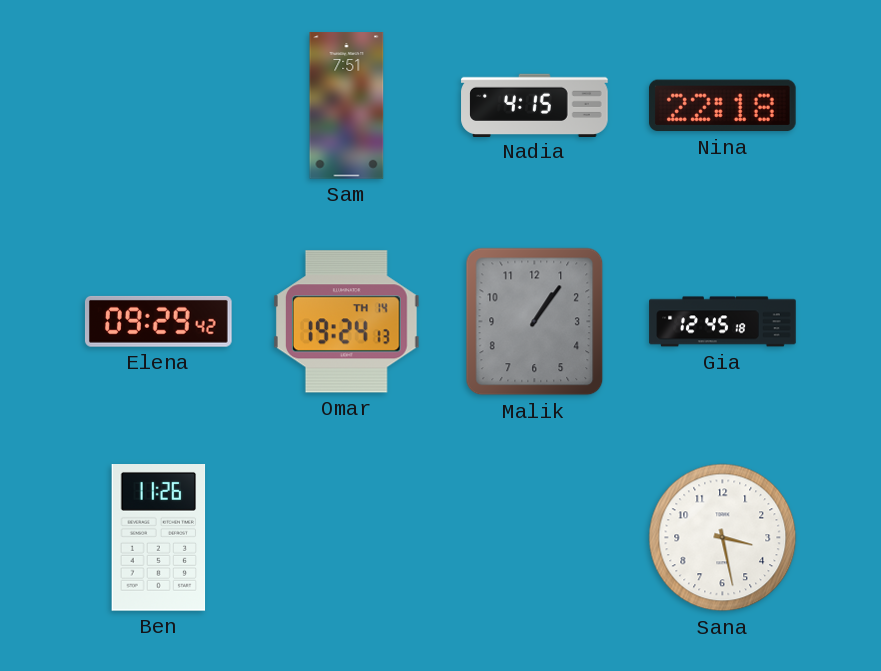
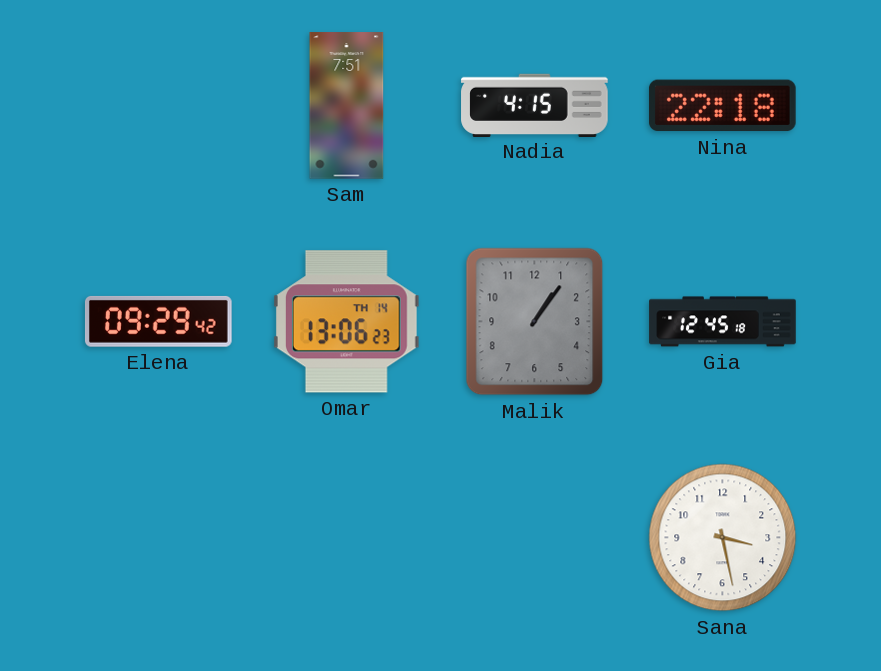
Omar: 19:24 -> 13:06
Ben: 11:26 -> none
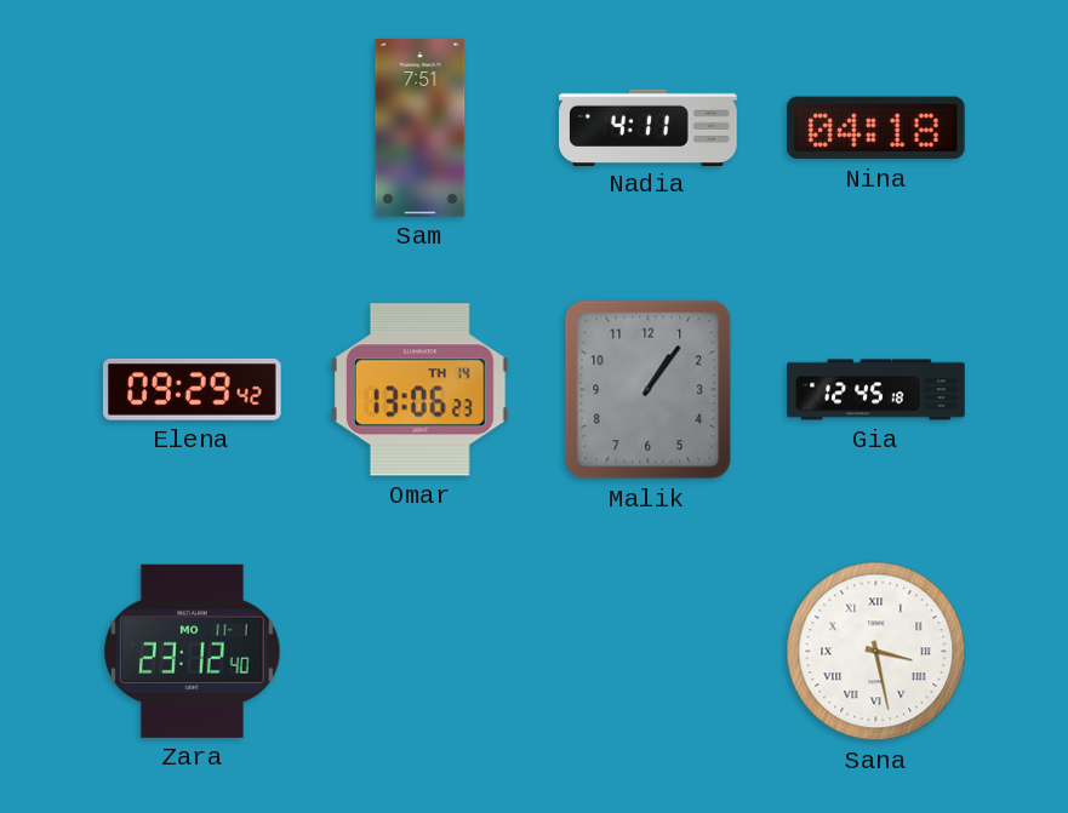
Nadia: 4:15 -> 4:11
Nina: 22:18 -> 04:18
Zara: none -> 23:12
Sana numerals: Arabic -> Roman
